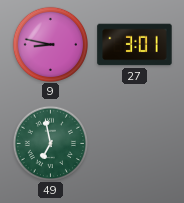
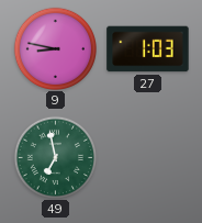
27: 3:01 -> 1:03
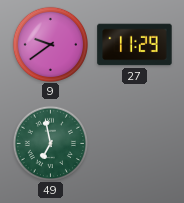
9: 8:47 -> 9:39
27: 1:03 -> 11:29
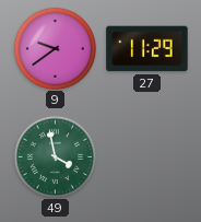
49: 6:58 -> 3:58
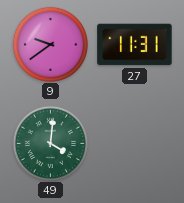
27: 11:29 -> 11:31
49: 3:58 -> 4:01
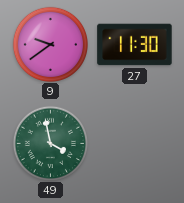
27: 11:31 -> 11:30
49: 4:01 -> 3:58
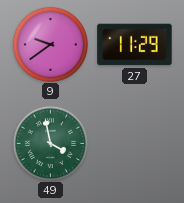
27: 11:30 -> 11:29
